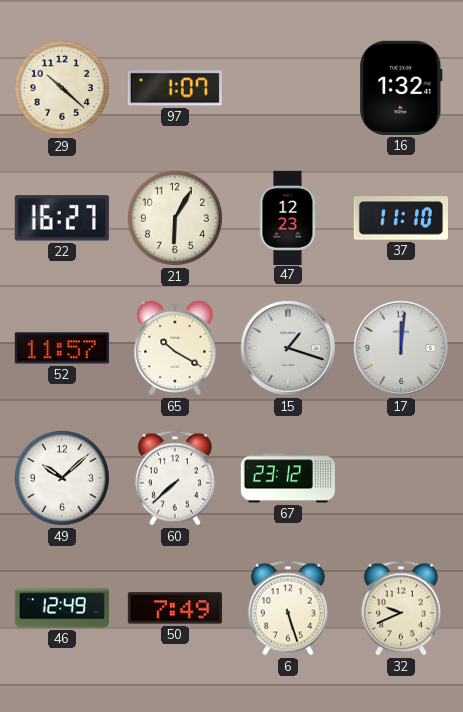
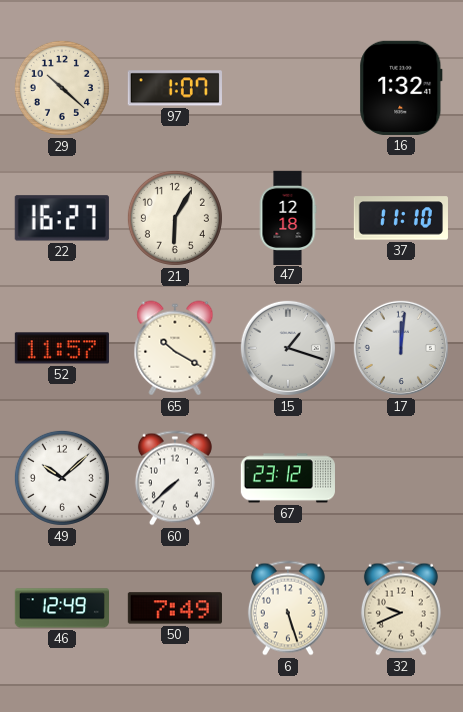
47: 12:23 -> 12:18
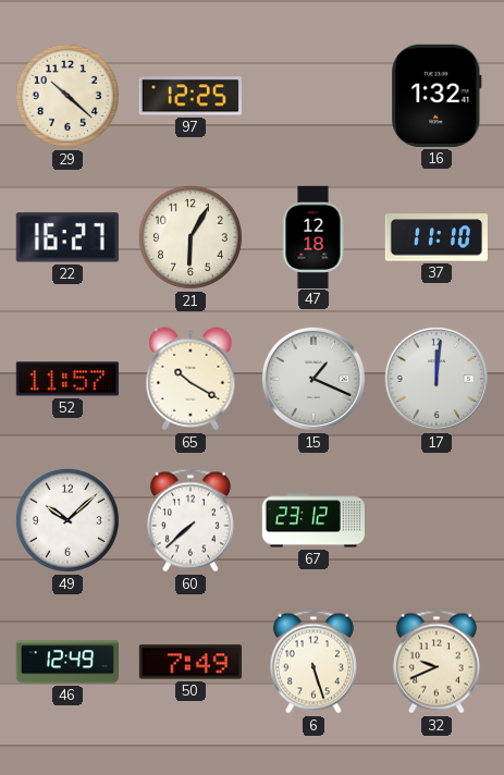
97: 1:07 -> 12:25
15: 1:18 -> 1:19
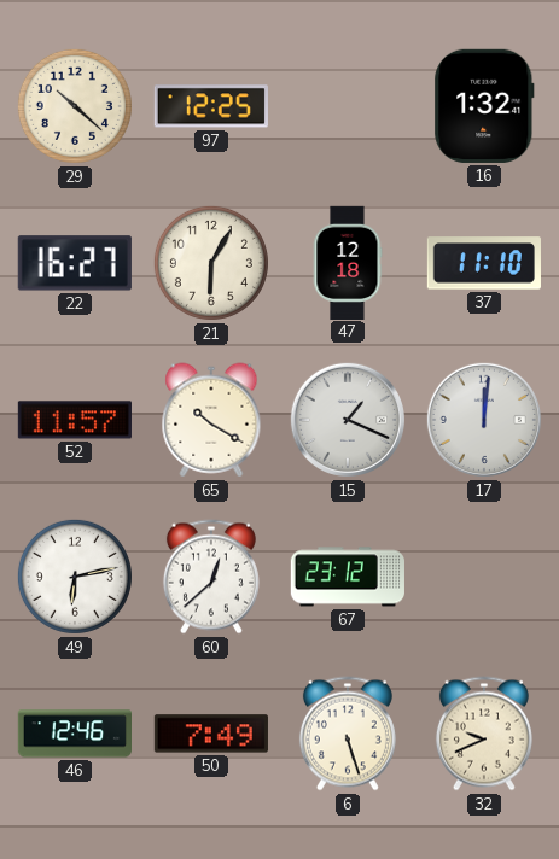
49: 10:08 -> 6:13
60: 7:38 -> 12:38
46: 12:49 -> 12:46
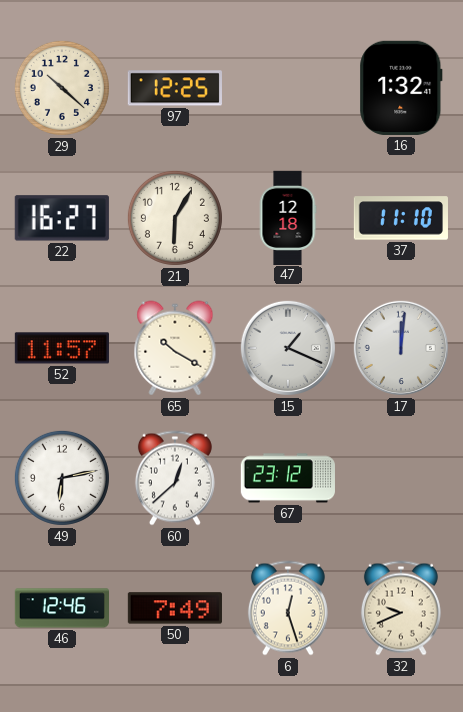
6: 5:27 -> 12:27
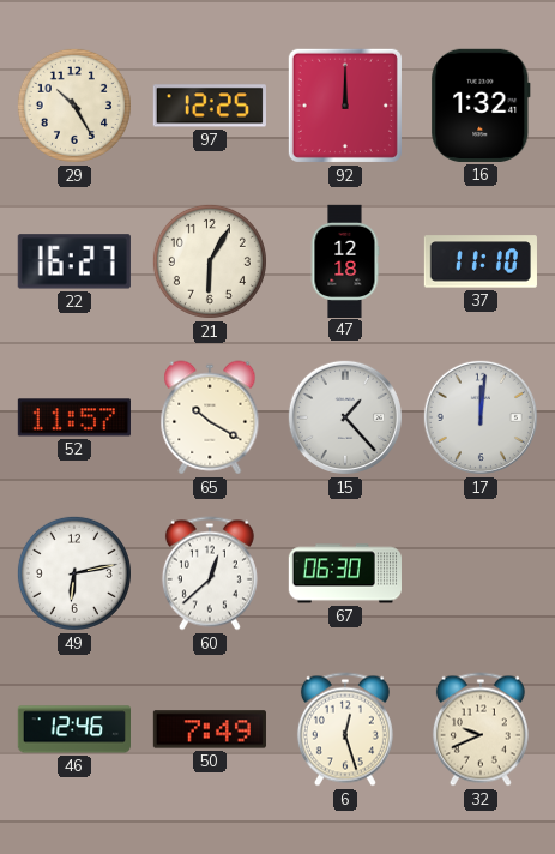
29: 10:22 -> 10:25
92: none -> 12:00
15: 1:19 -> 1:23
67: 23:12 -> 06:30
